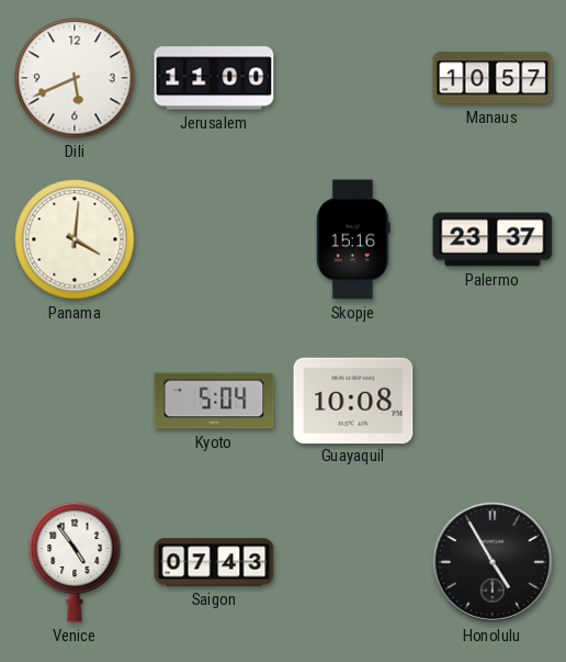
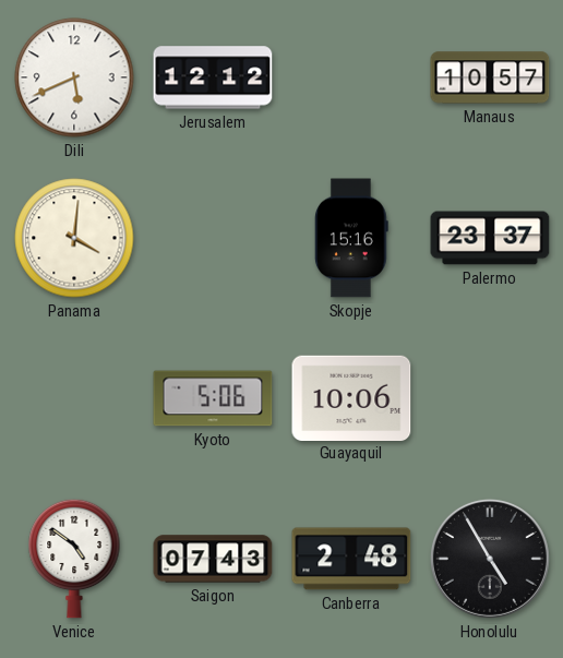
Jerusalem: 11:00 -> 12:12
Kyoto: 5:04 -> 5:06
Guayaquil: 10:08 -> 10:06
Venice: 4:54 -> 4:51
Canberra: none -> 2:48
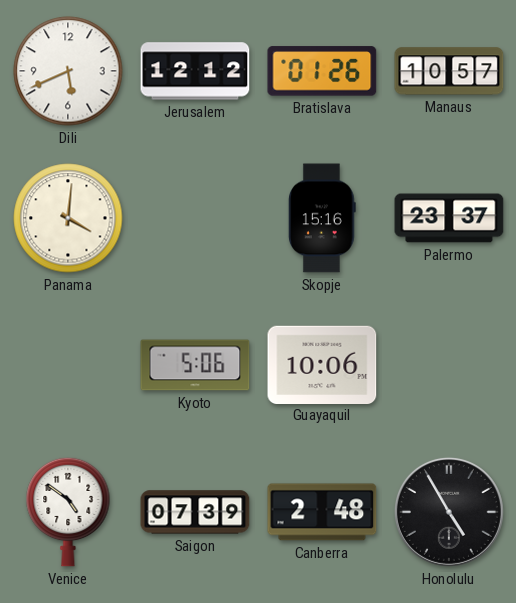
Bratislava: none -> 01:26
Saigon: 07:43 -> 07:39
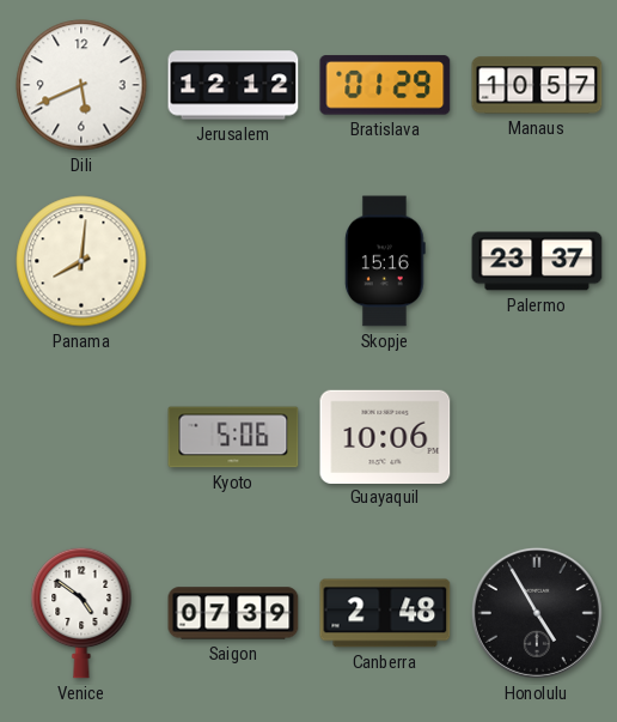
Bratislava: 01:26 -> 01:29
Panama: 4:01 -> 8:01
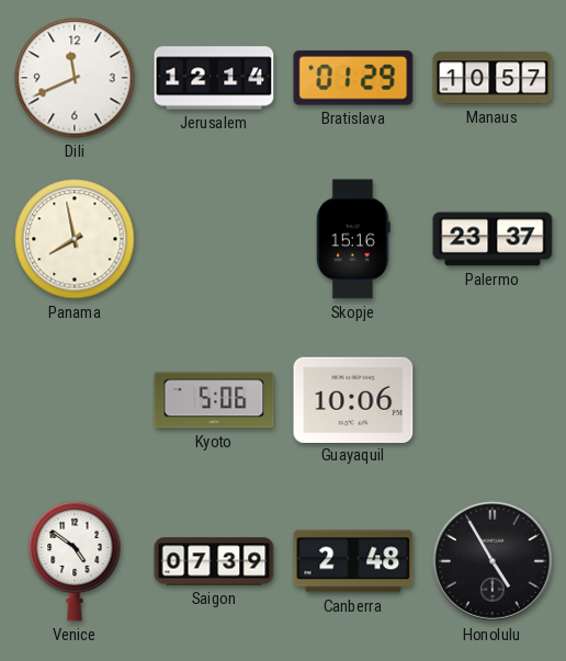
Dili: 5:41 -> 11:41
Jerusalem: 12:12 -> 12:14
Panama: 8:01 -> 7:58
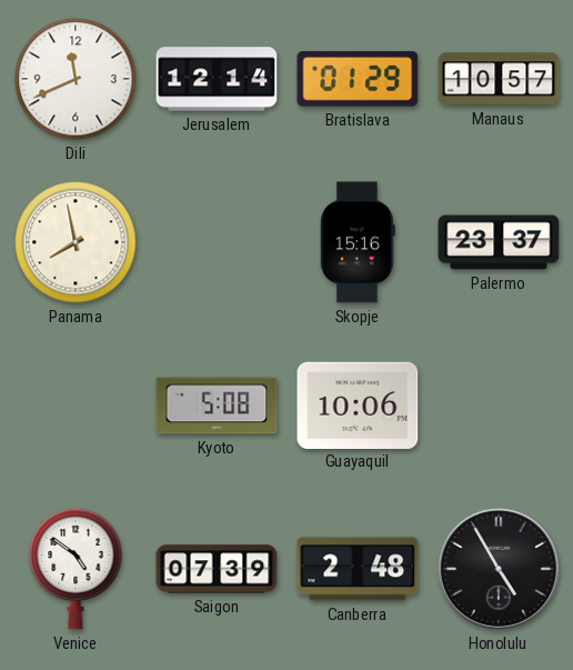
Kyoto: 5:06 -> 5:08
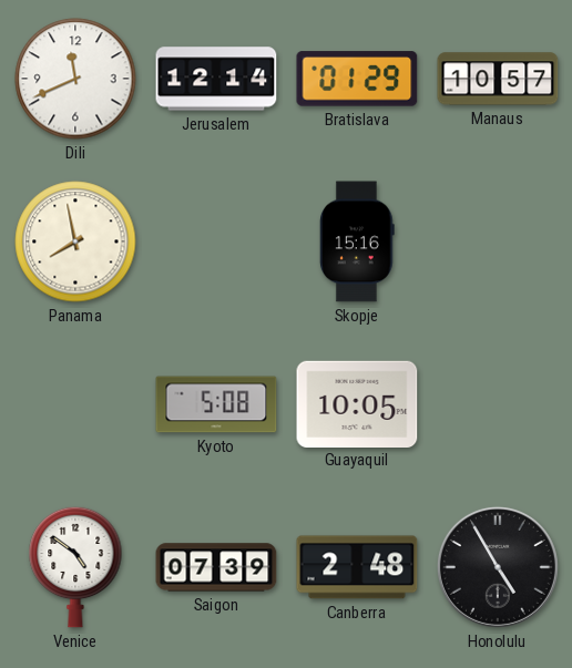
Palermo: 23:37 -> none
Guayaquil: 10:06 -> 10:05
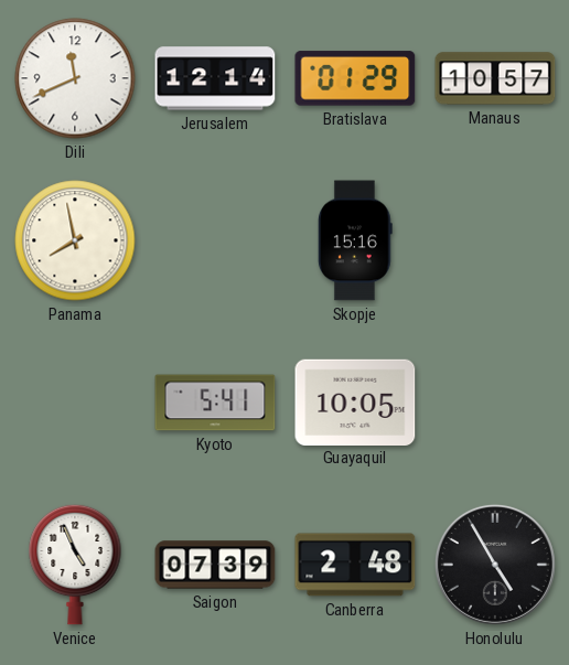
Kyoto: 5:08 -> 5:41
Venice: 4:51 -> 4:56
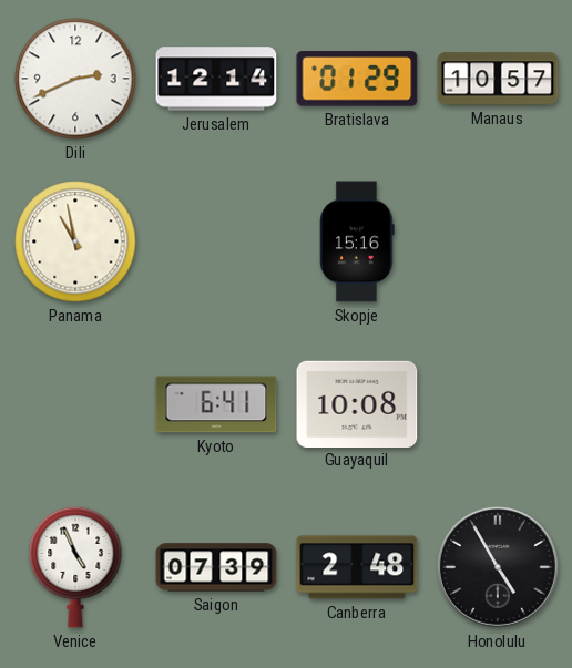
Dili: 11:41 -> 2:41
Panama: 7:58 -> 10:58
Kyoto: 5:41 -> 6:41
Guayaquil: 10:05 -> 10:08
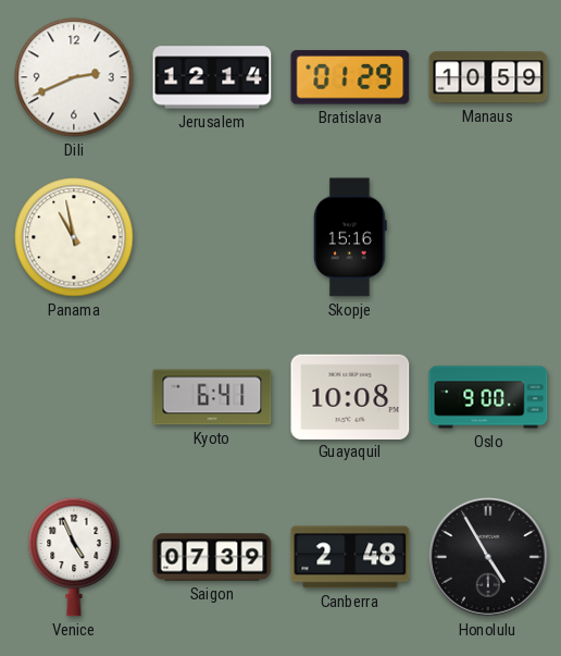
Manaus: 10:57 -> 10:59
Oslo: none -> 9:00
